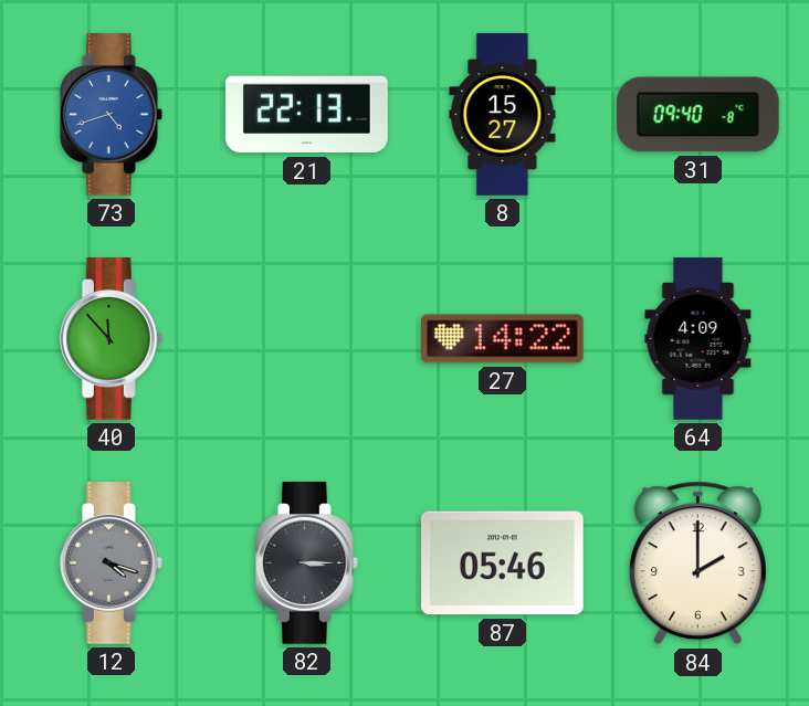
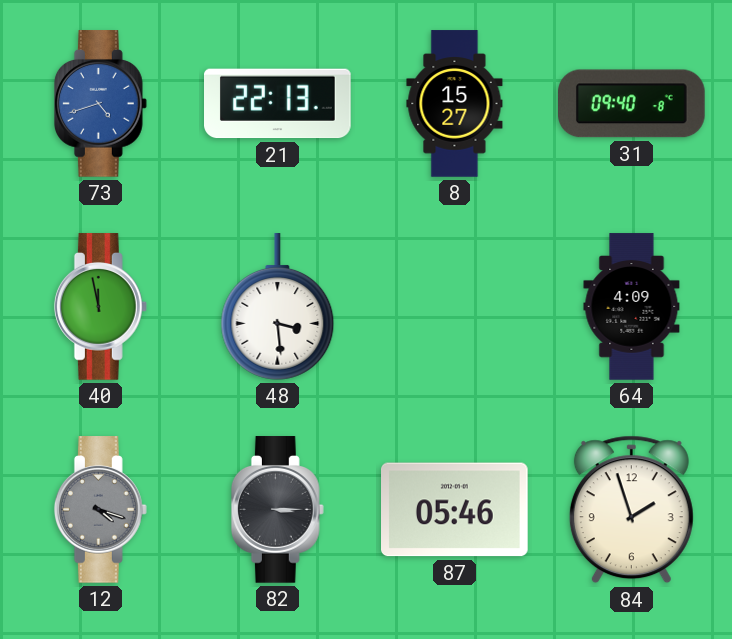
40: 11:53 -> 11:58
48: none -> 3:29
27: 14:22 -> none
84: 2:00 -> 1:57
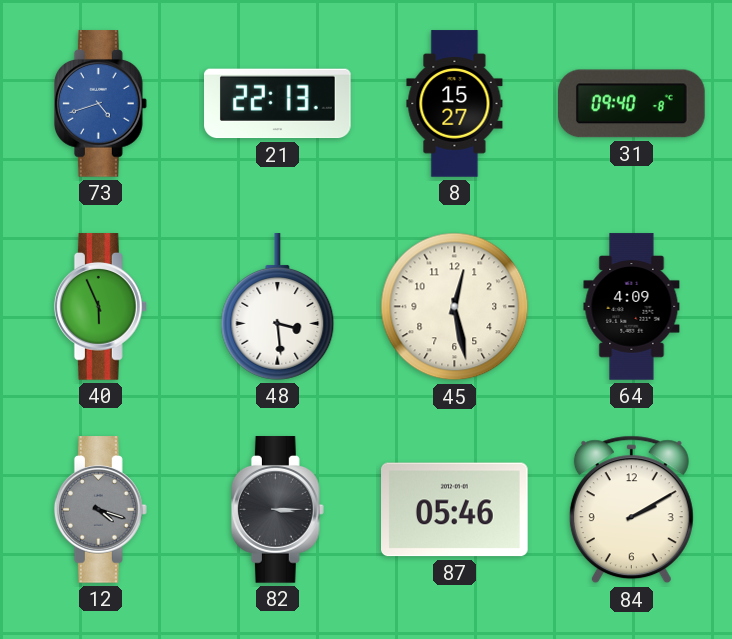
40: 11:58 -> 5:56
45: none -> 12:28
84: 1:57 -> 2:10
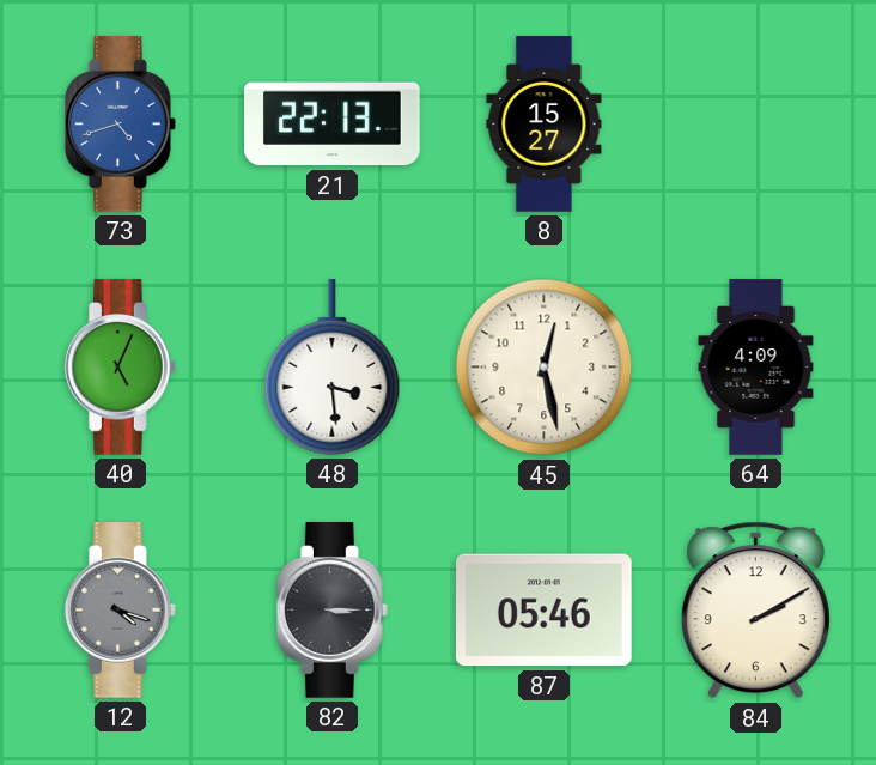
31: 09:40 -> none
40: 5:56 -> 5:04
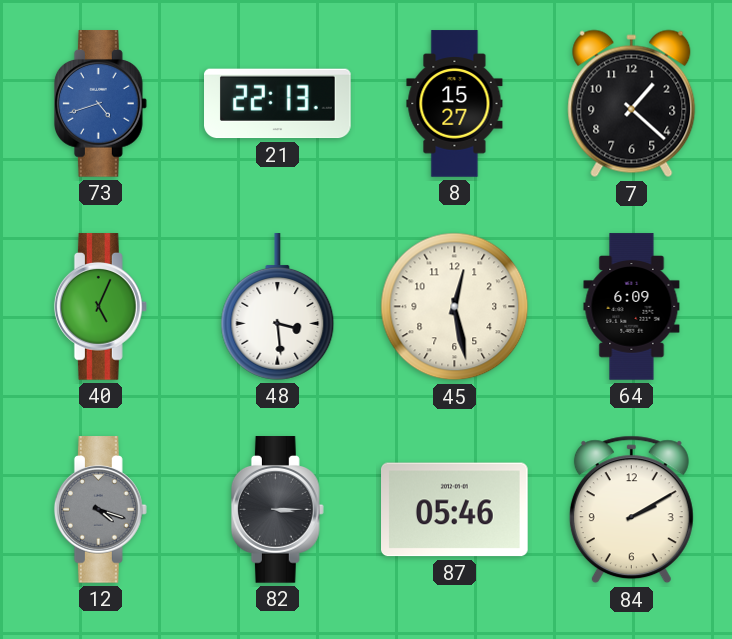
7: none -> 1:22
64: 4:09 -> 6:09
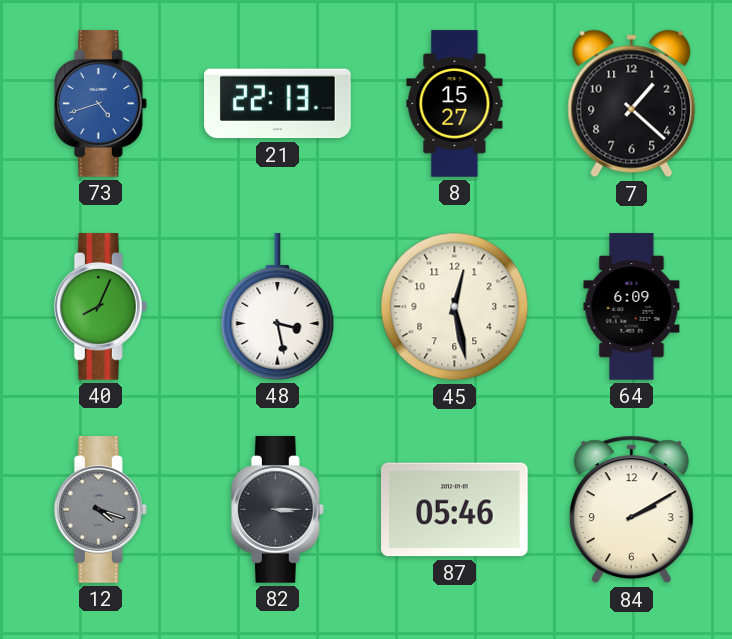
40: 5:04 -> 8:04
48: 3:29 -> 3:28
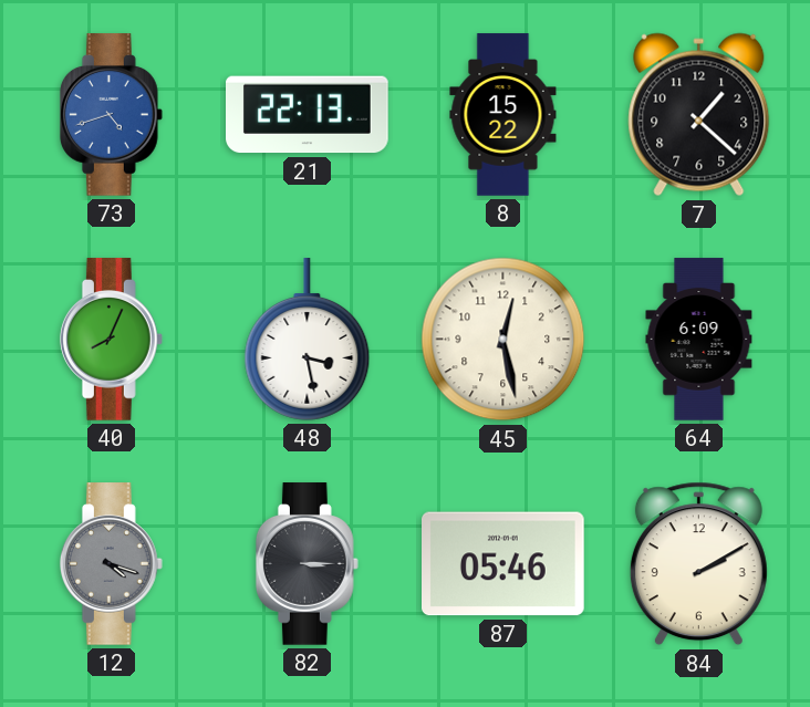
8: 15:27 -> 15:22
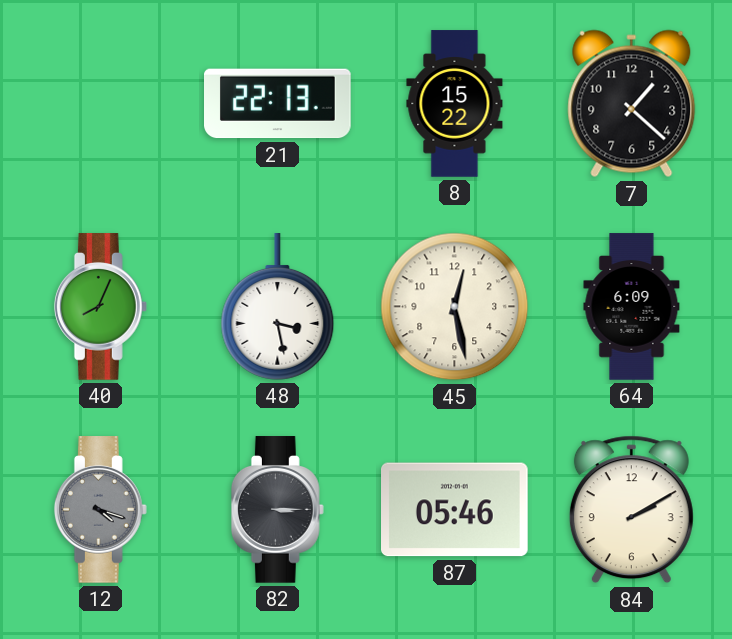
73: 4:42 -> none
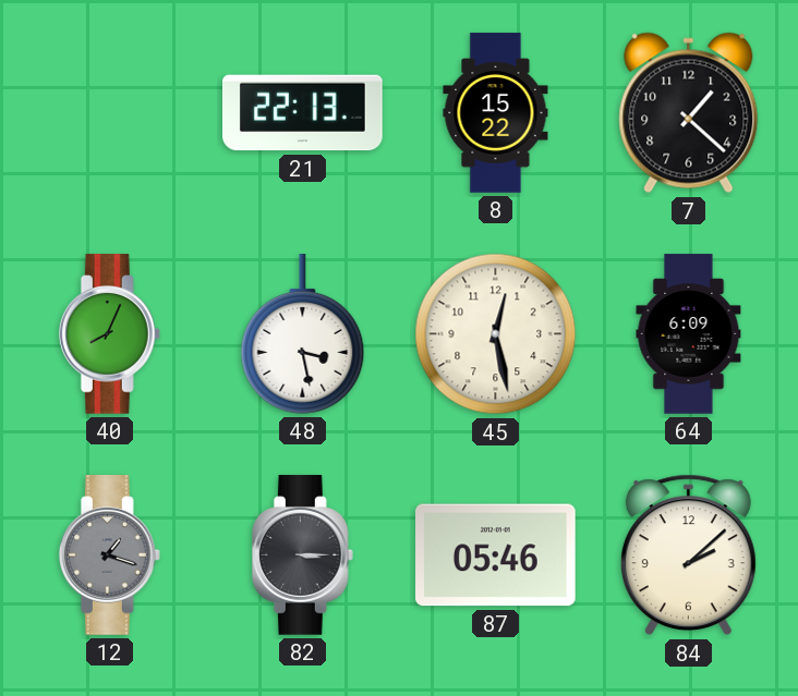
12: 4:18 -> 1:18
84: 2:10 -> 2:08
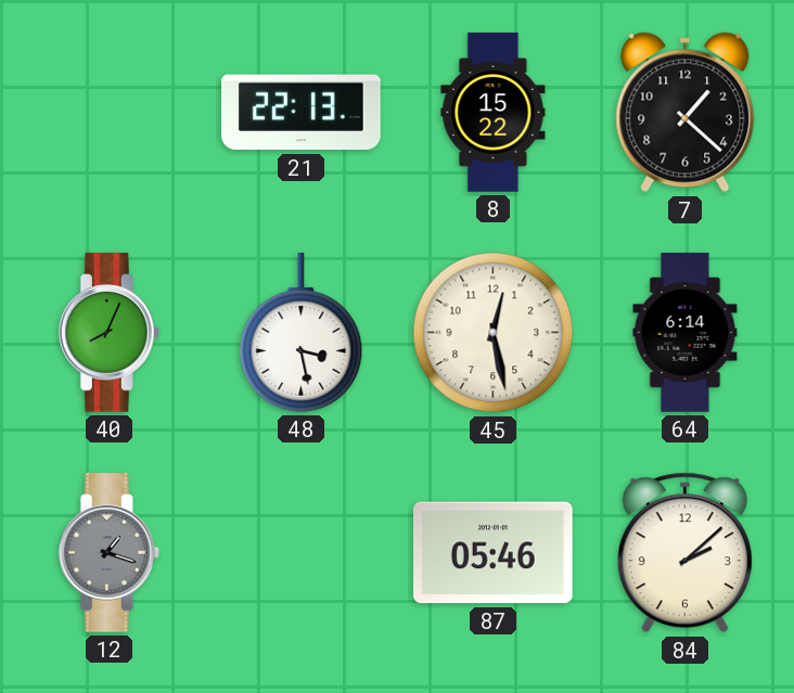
64: 6:09 -> 6:14
82: 3:15 -> none
